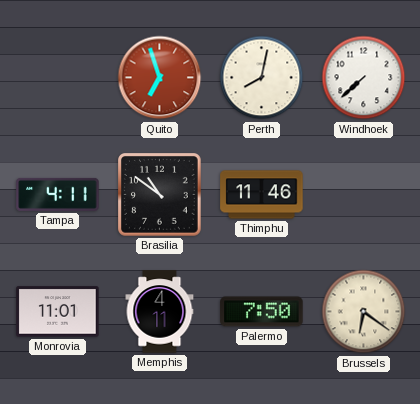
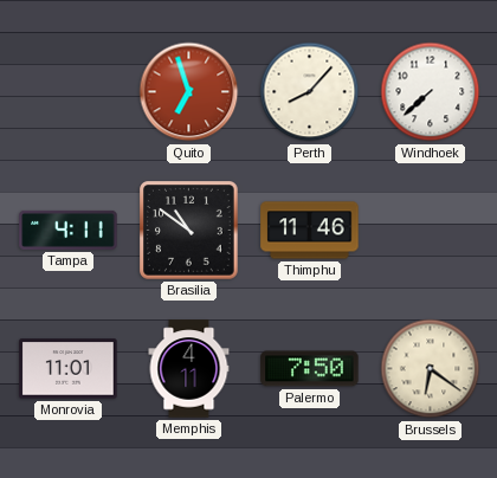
Perth: 8:02 -> 8:07
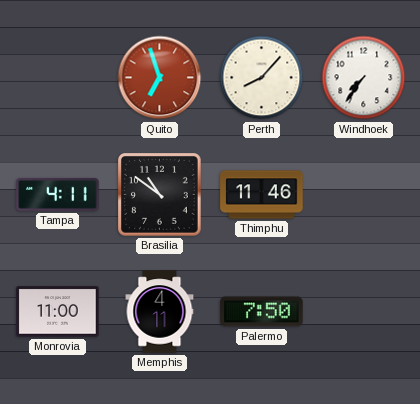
Windhoek: 7:38 -> 7:36
Monrovia: 11:01 -> 11:00
Brussels: 6:21 -> none
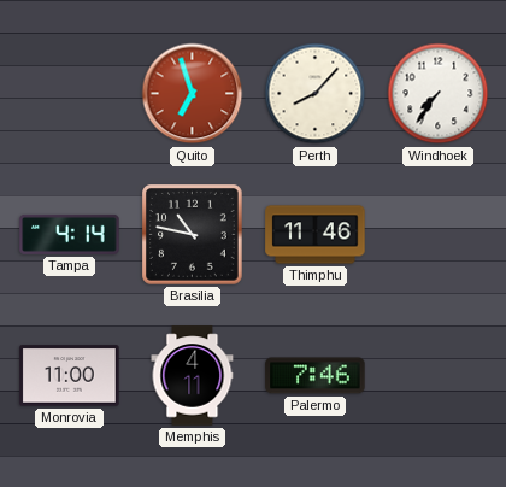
Tampa: 4:11 -> 4:14
Brasilia: 10:51 -> 10:47
Palermo: 7:50 -> 7:46
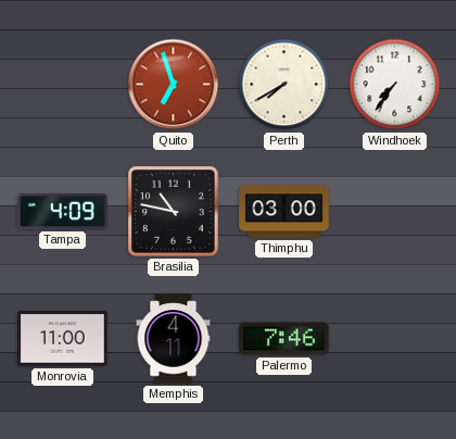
Perth: 8:07 -> 7:40
Tampa: 4:14 -> 4:09
Thimphu: 11:46 -> 03:00
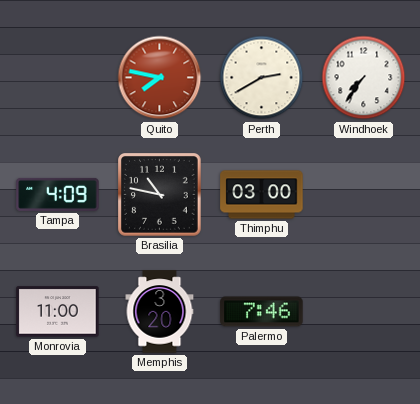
Quito: 6:57 -> 7:47
Perth: 7:40 -> 2:40
Memphis: 4:11 -> 3:20
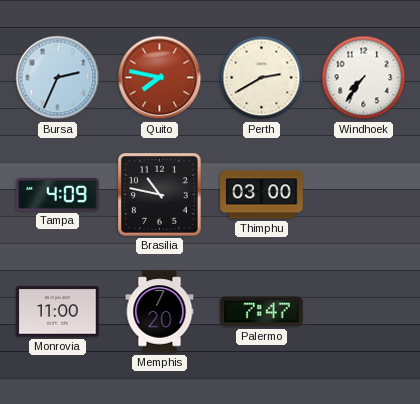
Bursa: none -> 2:34
Memphis: 3:20 -> 7:20
Palermo: 7:46 -> 7:47
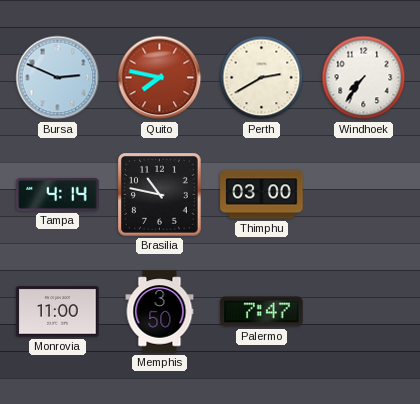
Bursa: 2:34 -> 2:49
Tampa: 4:09 -> 4:14
Memphis: 7:20 -> 3:50
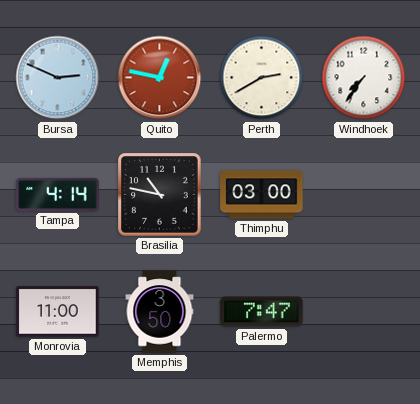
Quito: 7:47 -> 12:47
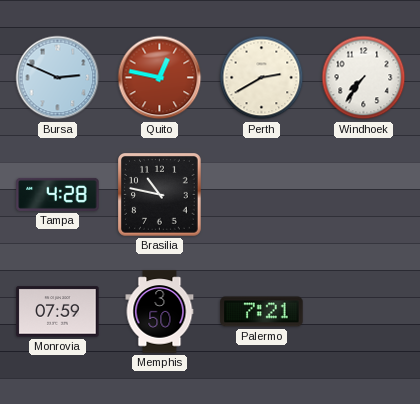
Tampa: 4:14 -> 4:28
Thimphu: 03:00 -> none
Monrovia: 11:00 -> 07:59
Palermo: 7:47 -> 7:21
